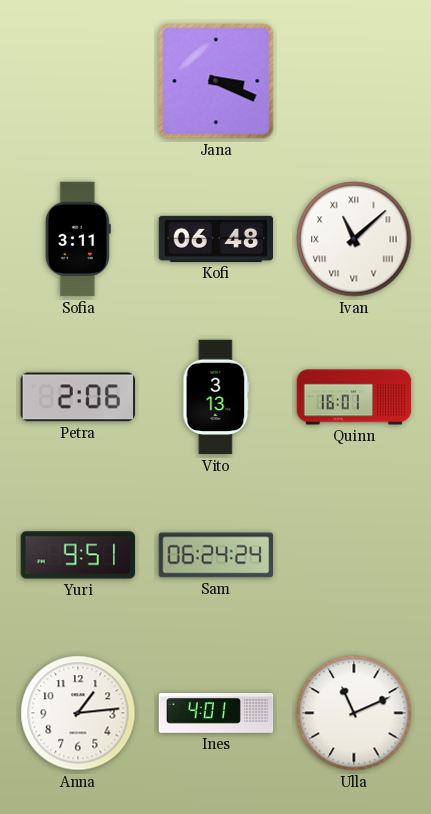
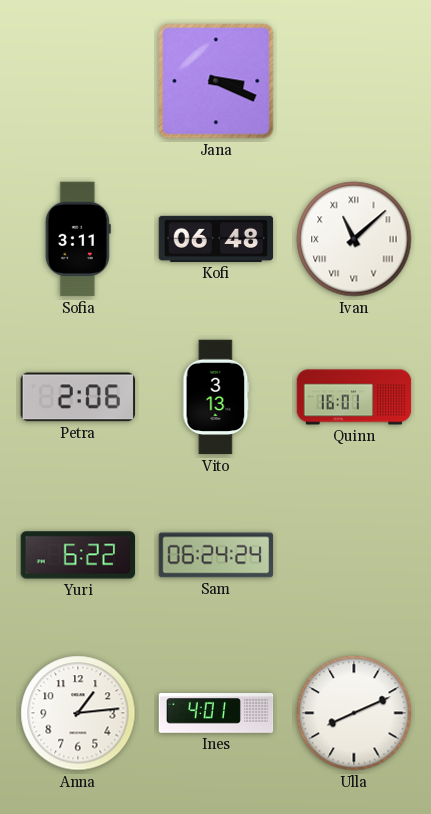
Yuri: 9:51 -> 6:22
Ulla: 11:11 -> 8:11
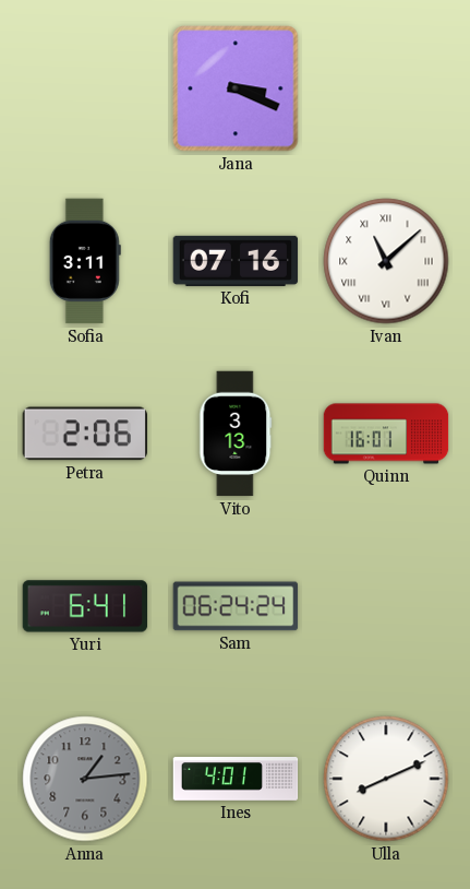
Kofi: 06:48 -> 07:16
Yuri: 6:22 -> 6:41
Anna dial: white -> grey
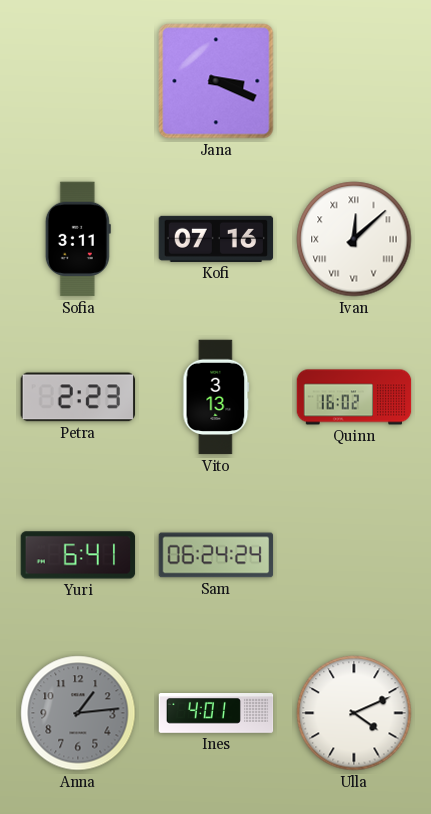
Ivan: 11:08 -> 12:08
Petra: 2:06 -> 2:23
Quinn: 16:01 -> 16:02
Ulla: 8:11 -> 4:11
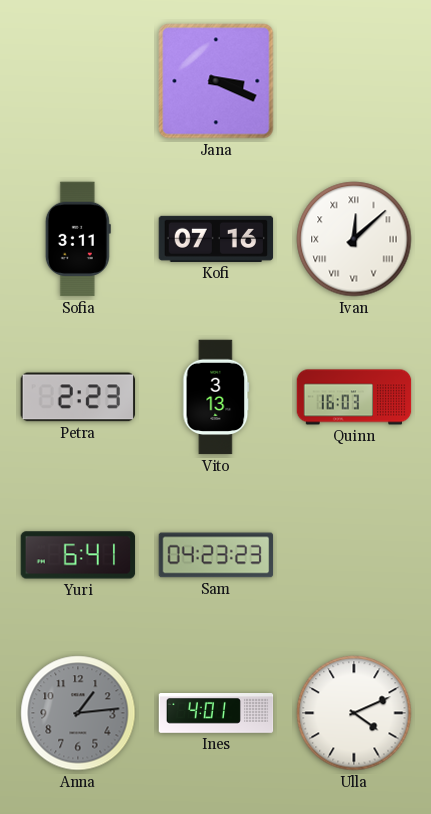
Quinn: 16:02 -> 16:03
Sam: 06:24 -> 04:23
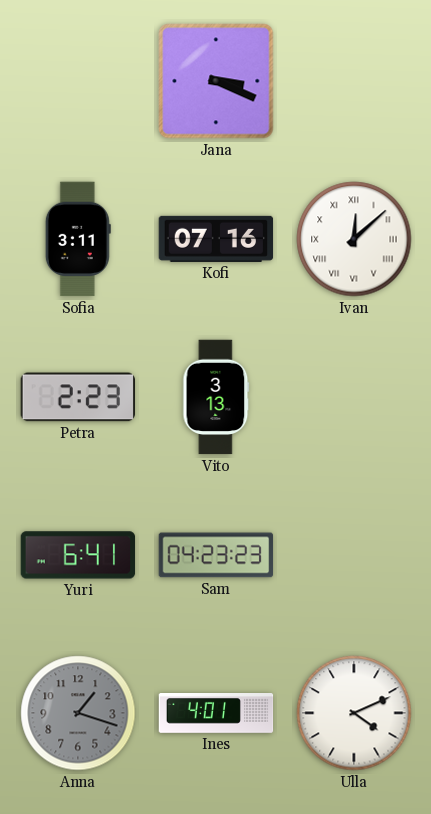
Quinn: 16:03 -> none
Anna: 1:14 -> 1:18
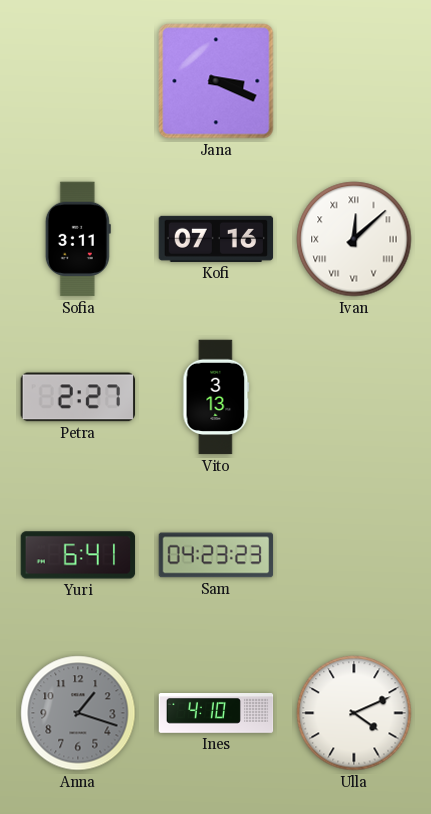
Petra: 2:23 -> 2:27
Ines: 4:01 -> 4:10
